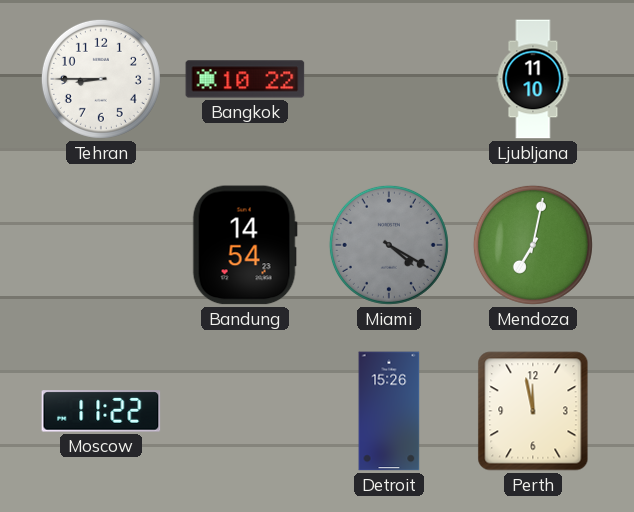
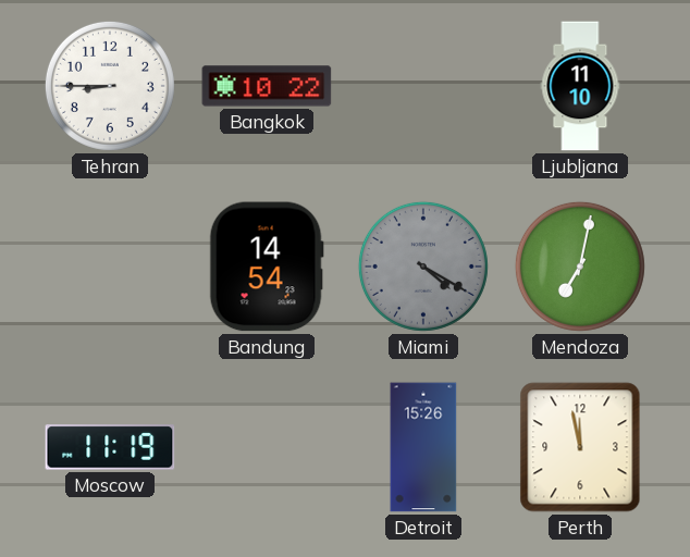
Moscow: 11:22 -> 11:19
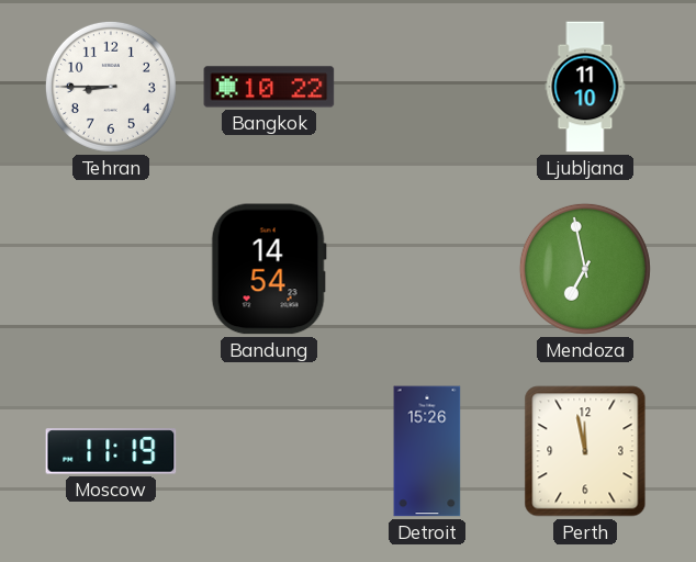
Miami: 4:20 -> none
Mendoza: 7:02 -> 6:58
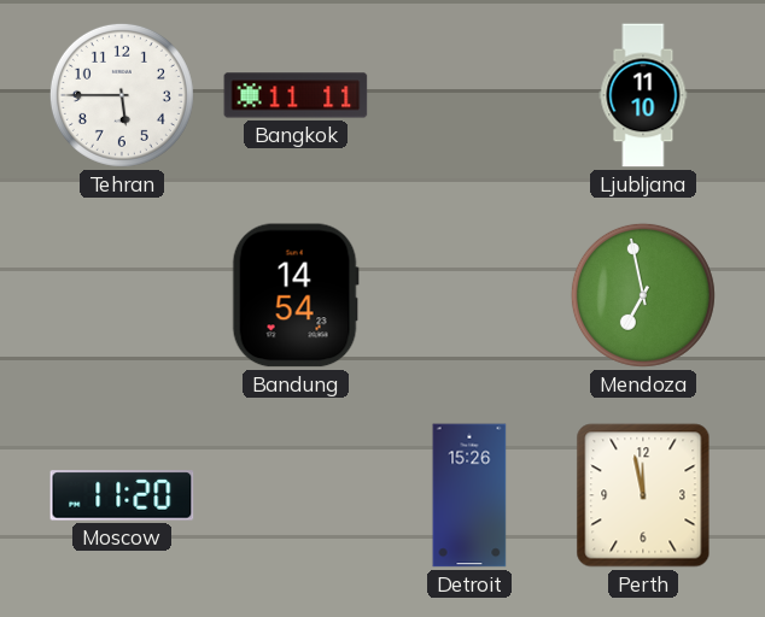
Tehran: 8:45 -> 5:45
Bangkok: 10:22 -> 11:11
Moscow: 11:19 -> 11:20
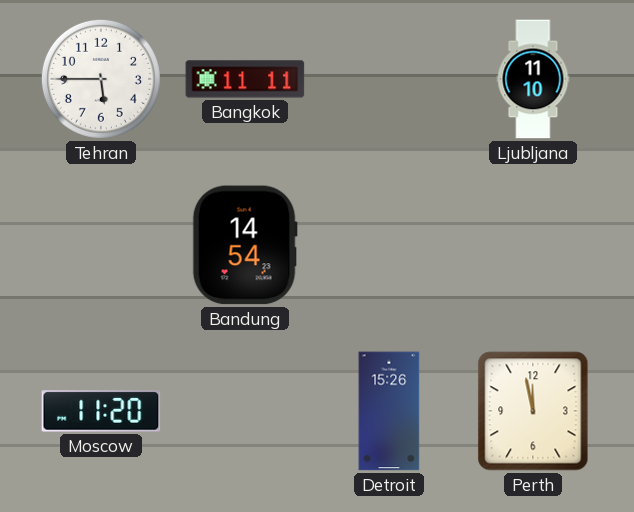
Mendoza: 6:58 -> none
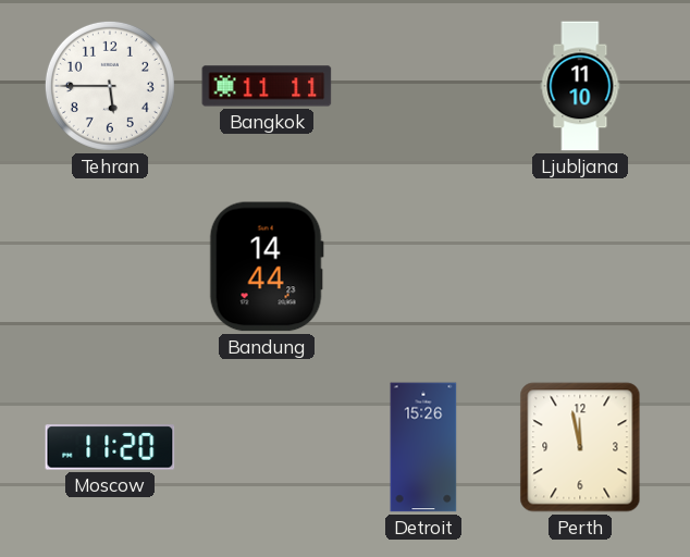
Bandung: 14:54 -> 14:44
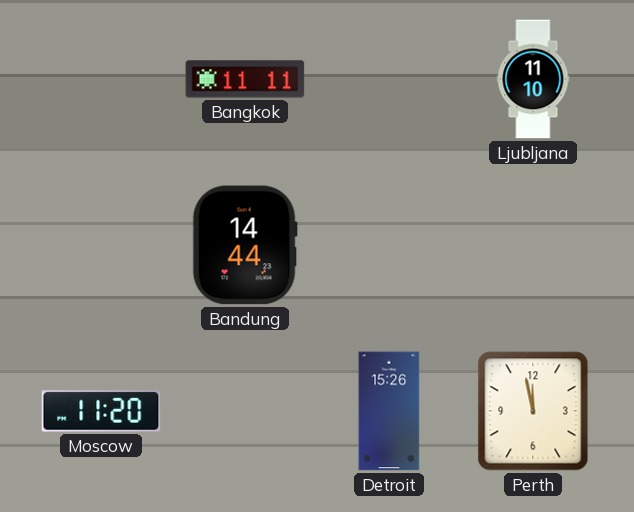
Tehran: 5:45 -> none
